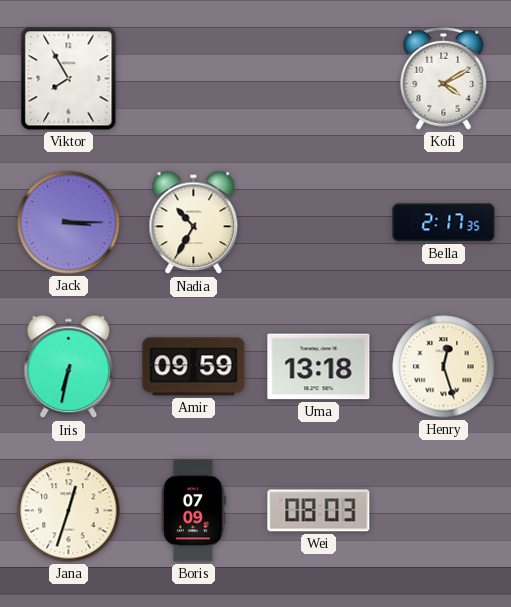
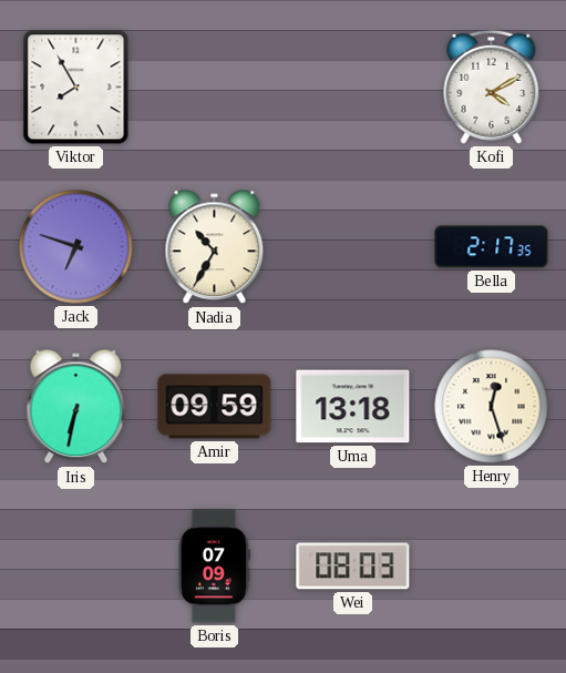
Jack: 3:15 -> 6:48
Jana: 12:33 -> none
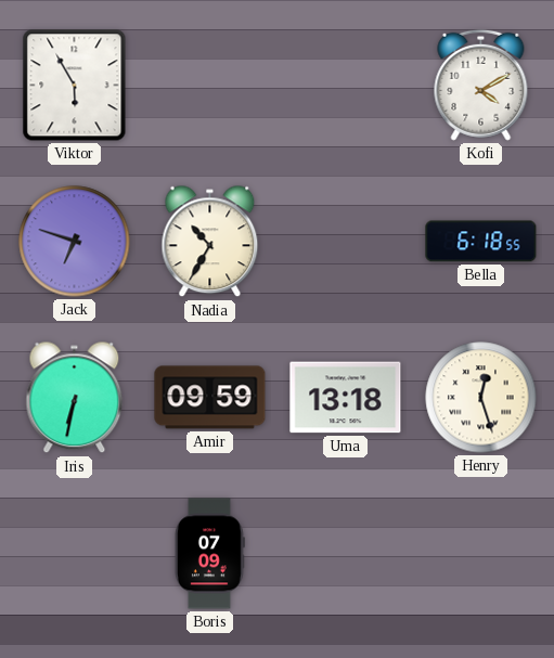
Viktor: 7:55 -> 5:55
Bella: 2:17 -> 6:18
Wei: 08:03 -> none
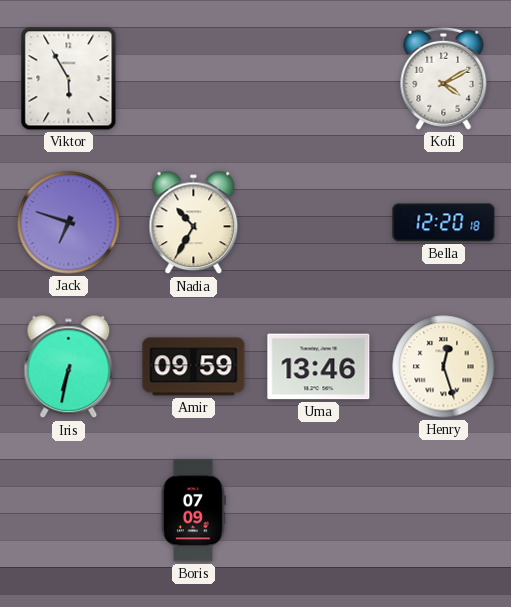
Bella: 6:18 -> 12:20
Uma: 13:18 -> 13:46
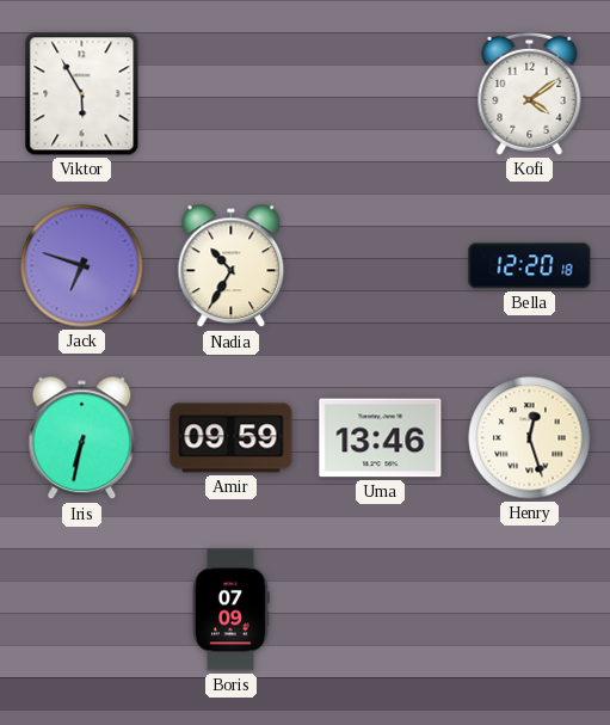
Kofi: 4:10 -> 4:09
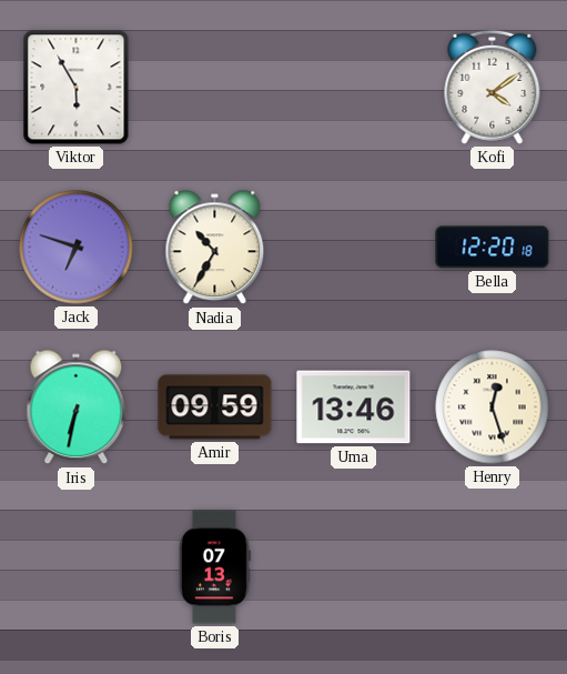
Boris: 07:09 -> 07:13
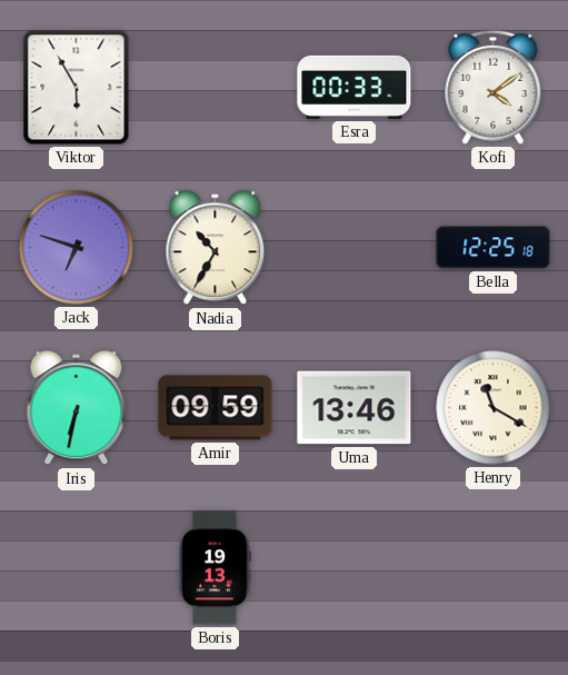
Esra: none -> 00:33
Bella: 12:20 -> 12:25
Henry: 12:27 -> 11:20
Boris: 07:13 -> 19:13
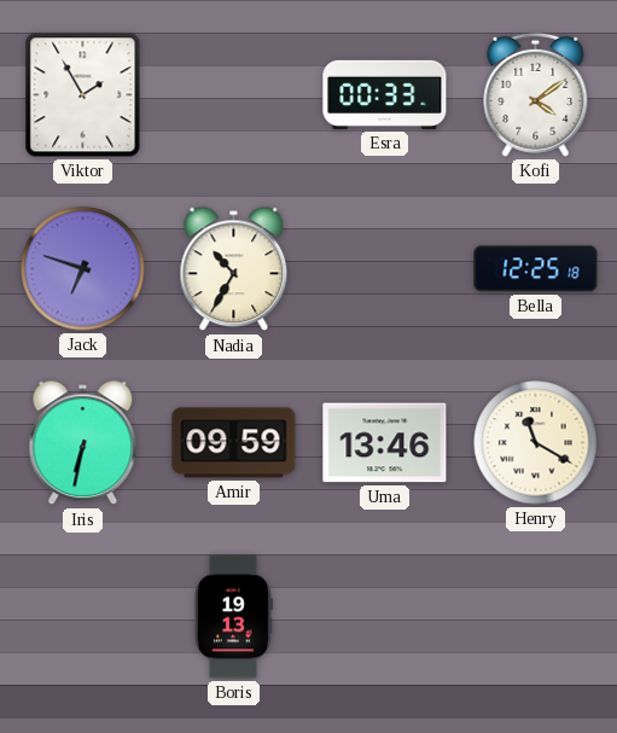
Viktor: 5:55 -> 1:55
